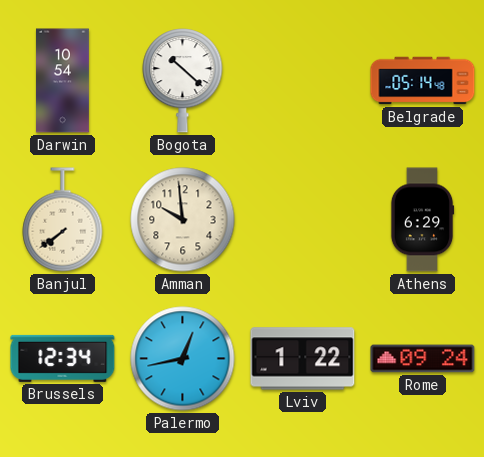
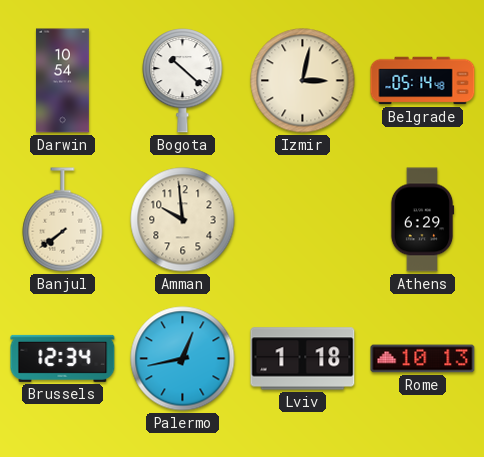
Izmir: none -> 3:02
Lviv: 1:22 -> 1:18
Rome: 09:24 -> 10:13
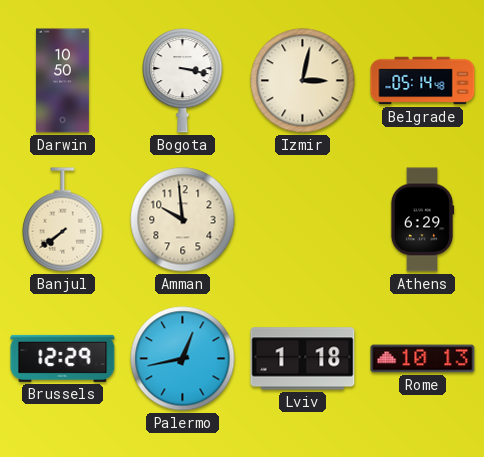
Darwin: 10:54 -> 10:50
Bogota: 10:22 -> 3:17
Brussels: 12:34 -> 12:29
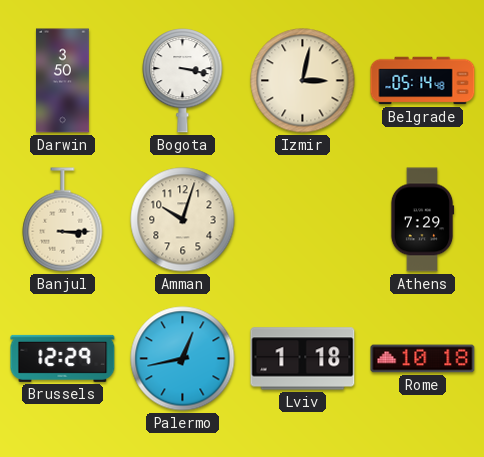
Darwin: 10:50 -> 3:50
Banjul: 7:39 -> 3:15
Amman: 9:59 -> 10:03
Athens: 6:29 -> 7:29
Rome: 10:13 -> 10:18
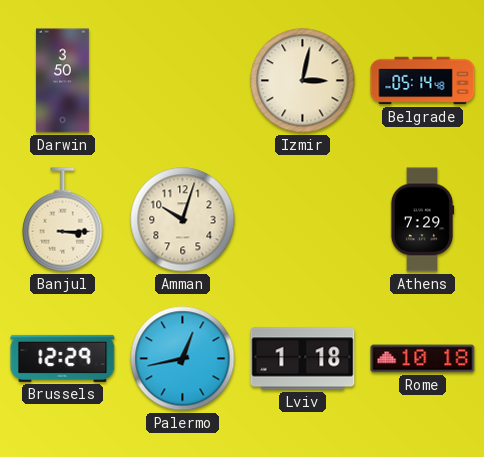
Bogota: 3:17 -> none
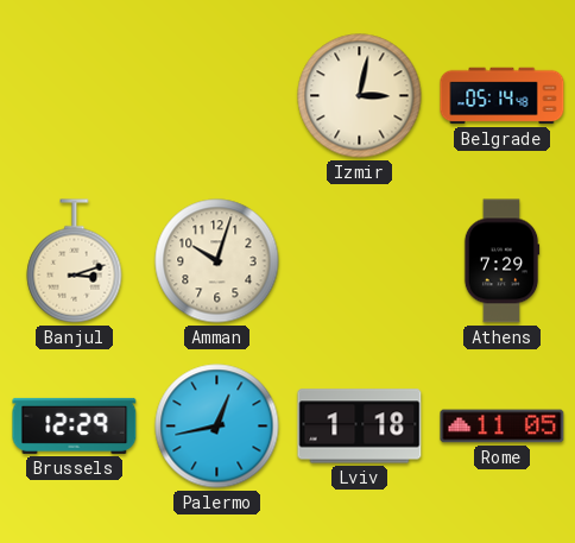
Darwin: 3:50 -> none
Banjul: 3:15 -> 3:12
Rome: 10:18 -> 11:05
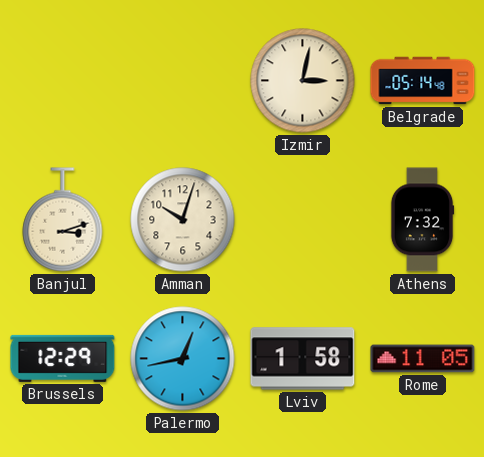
Athens: 7:29 -> 7:32
Lviv: 1:18 -> 1:58
